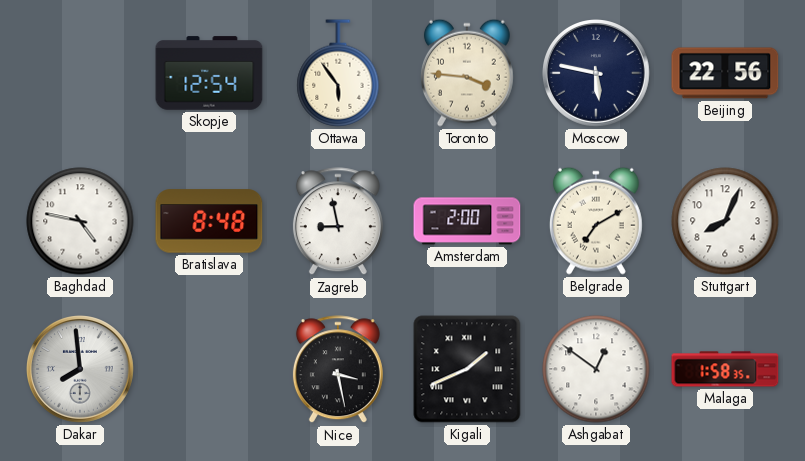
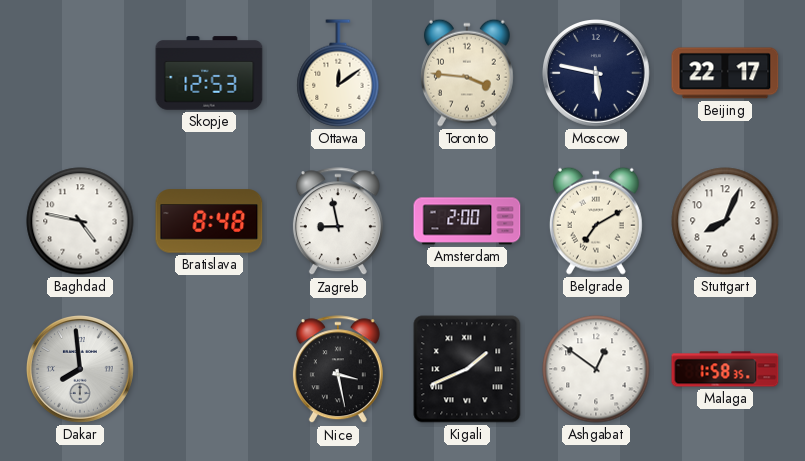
Skopje: 12:54 -> 12:53
Ottawa: 5:54 -> 12:09
Beijing: 22:56 -> 22:17
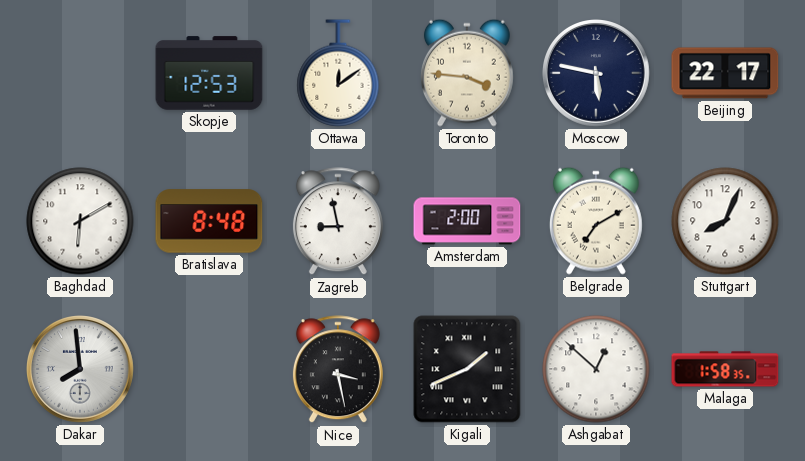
Baghdad: 4:47 -> 6:10
Ashgabat: 12:51 -> 12:52
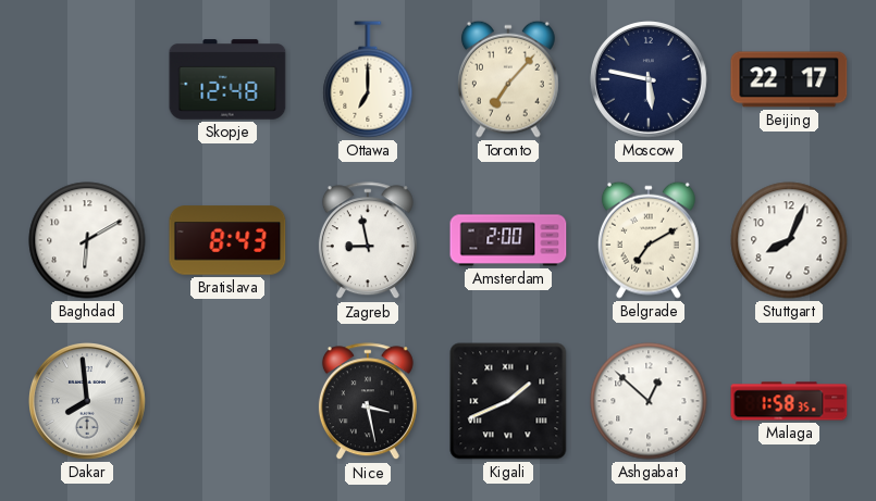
Skopje: 12:53 -> 12:48
Ottawa: 12:09 -> 7:00
Toronto: 3:46 -> 7:07
Bratislava: 8:48 -> 8:43
